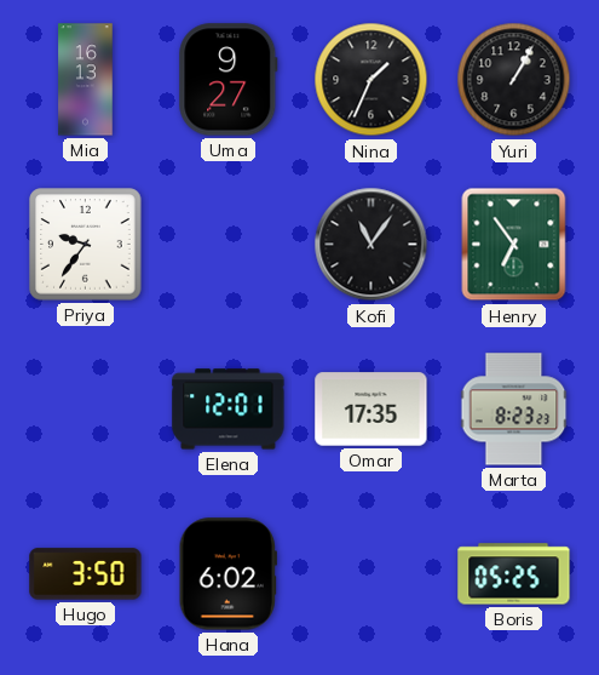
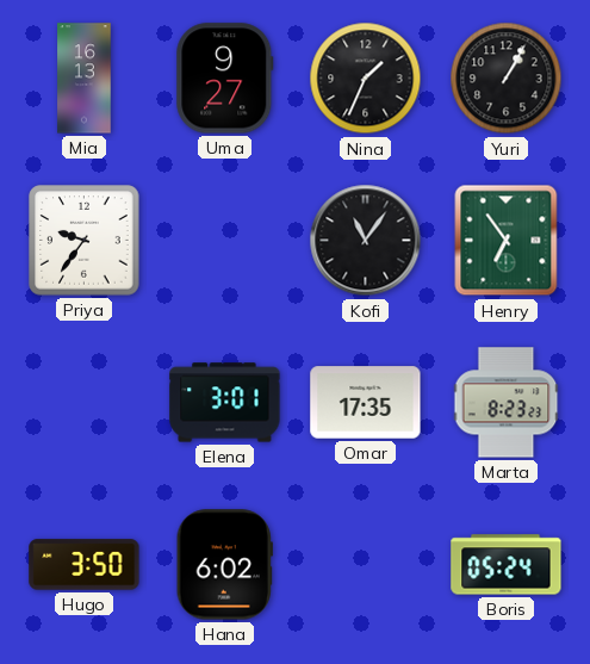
Elena: 12:01 -> 3:01
Boris: 05:25 -> 05:24
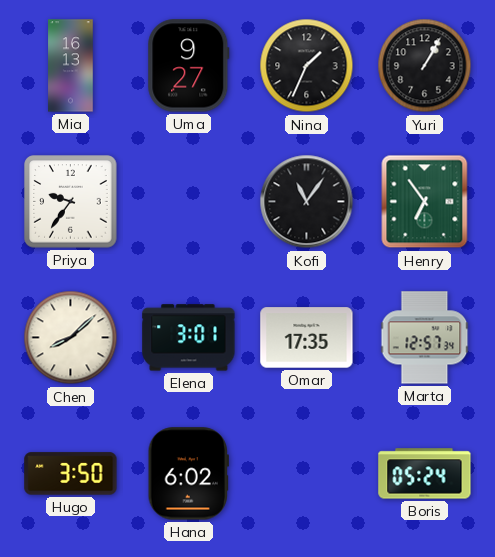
Chen: none -> 8:08
Marta: 8:23 -> 12:57
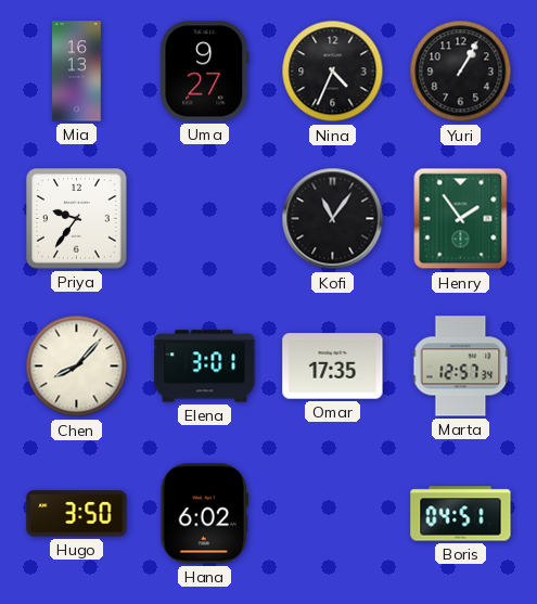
Nina: 1:34 -> 4:34
Henry: 6:54 -> 1:54
Chen: 8:08 -> 8:07
Boris: 05:24 -> 04:51
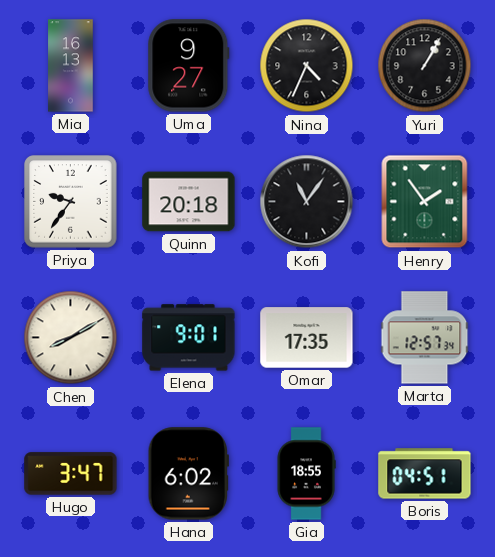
Quinn: none -> 20:18
Chen: 8:07 -> 8:10
Elena: 3:01 -> 9:01
Hugo: 3:50 -> 3:47
Gia: none -> 18:55
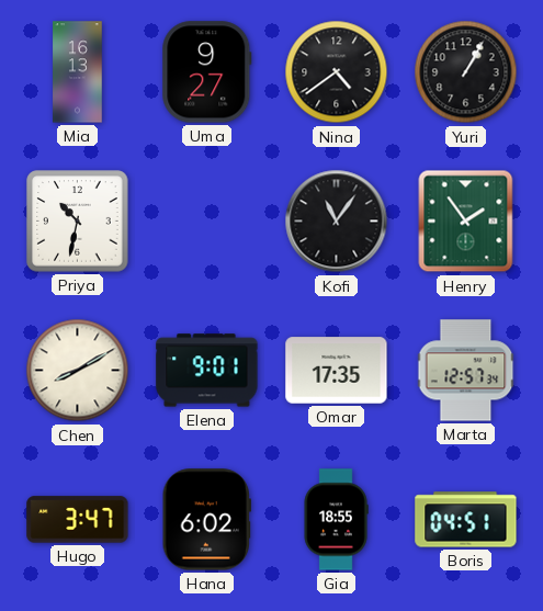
Nina: 4:34 -> 4:39
Priya: 9:36 -> 10:32
Quinn: 20:18 -> none
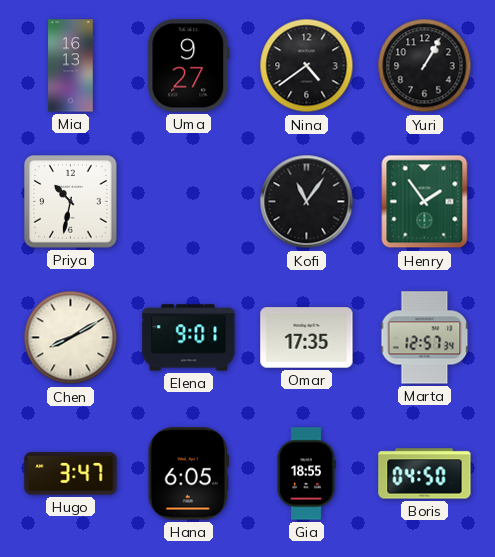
Hana: 6:02 -> 6:05
Boris: 04:51 -> 04:50
